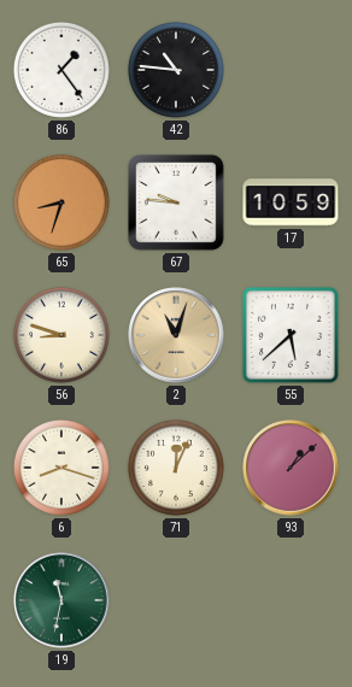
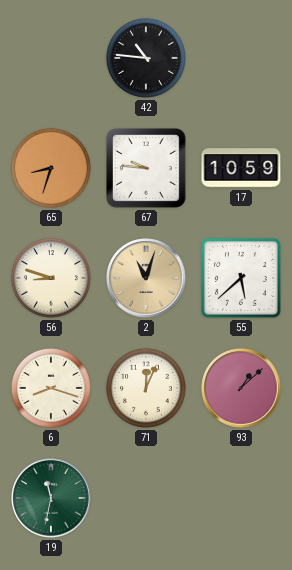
86: 1:24 -> none
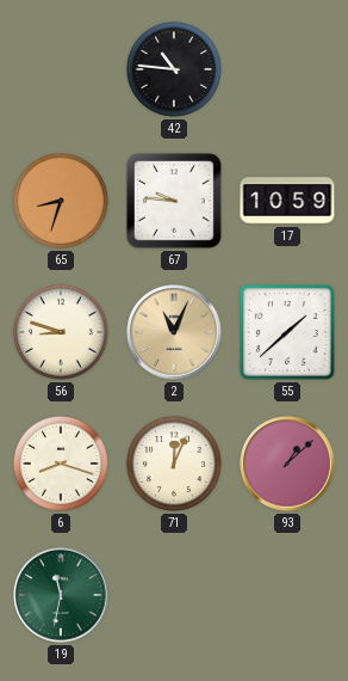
2: 11:03 -> 11:04
55: 5:38 -> 1:38
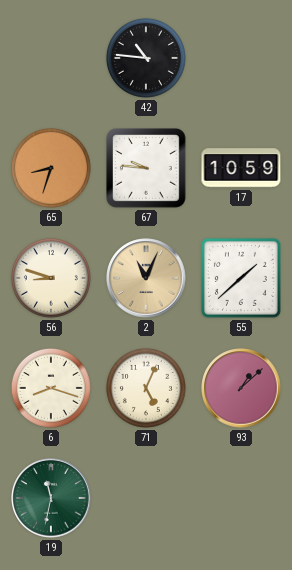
71: 12:04 -> 5:04
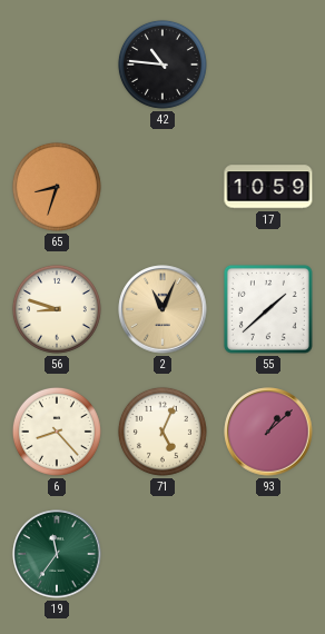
67: 9:46 -> none
6: 8:18 -> 8:23
19: 11:32 -> 11:36
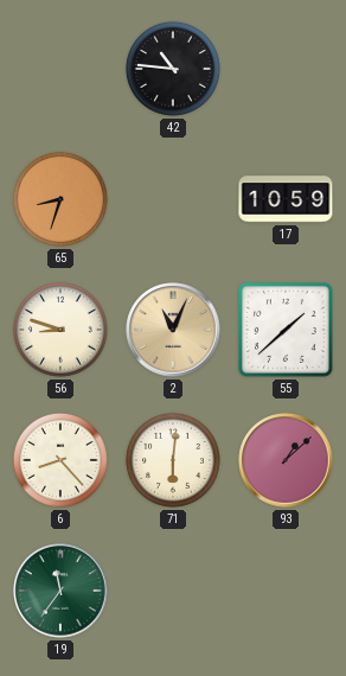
71: 5:04 -> 6:01
